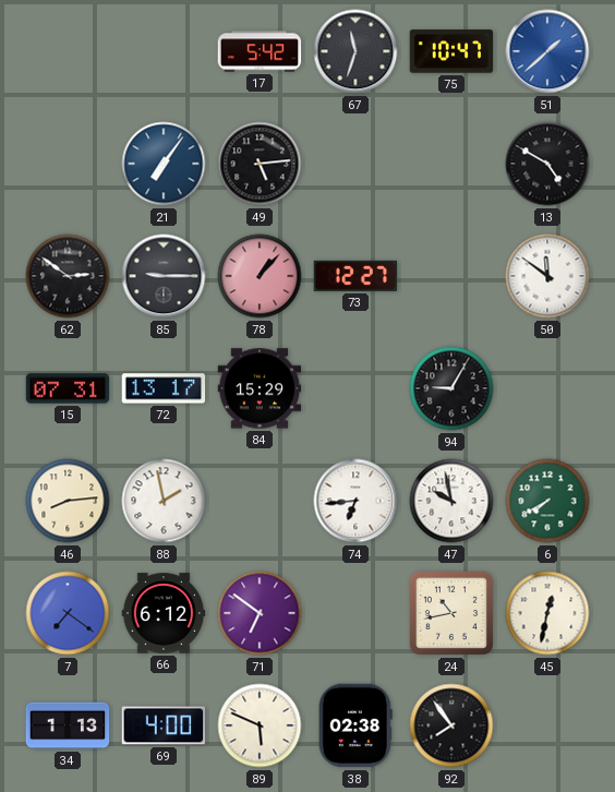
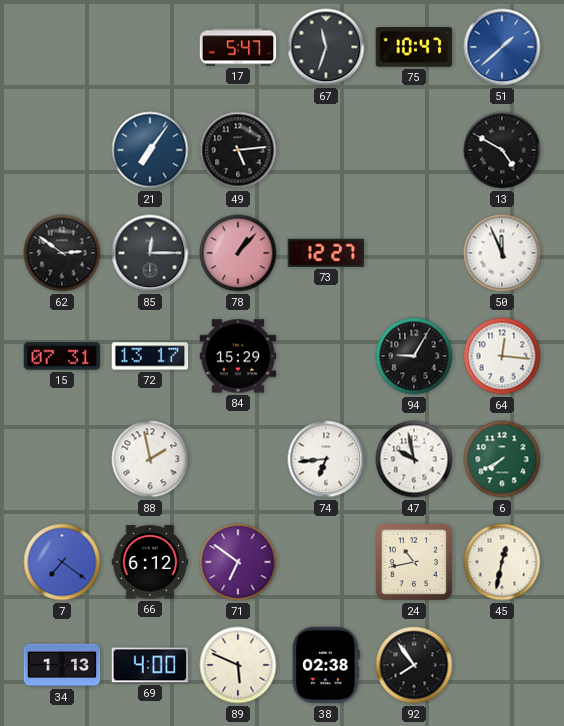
17: 5:42 -> 5:47
85: 9:15 -> 12:15
50: 11:51 -> 11:56
64: none -> 12:16
46: 8:14 -> none
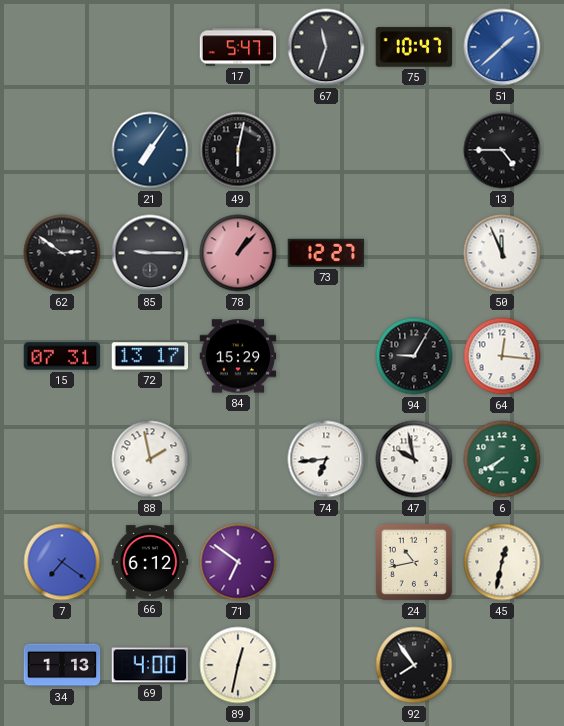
49: 5:14 -> 6:02
13: 4:50 -> 4:45
85: 12:15 -> 9:15
89: 5:49 -> 12:32
38: 02:38 -> none
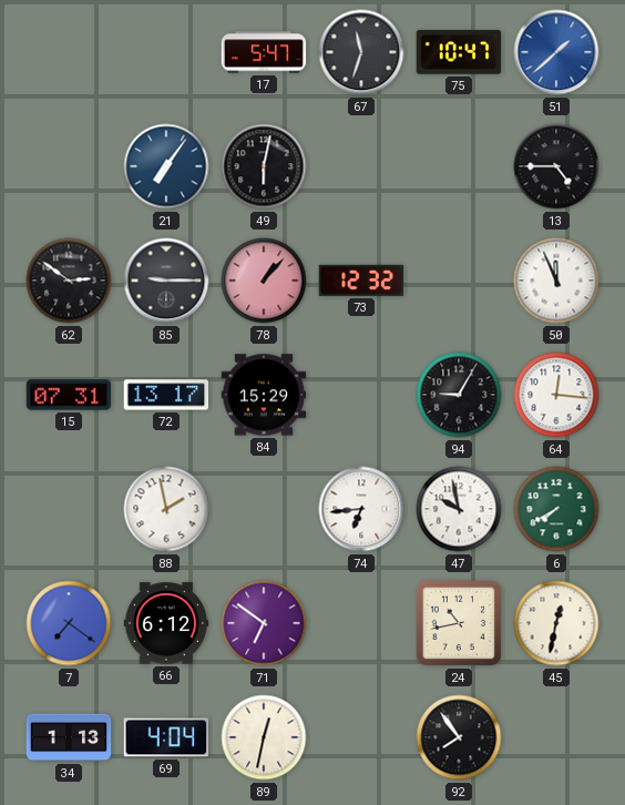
73: 12:27 -> 12:32
69: 4:00 -> 4:04
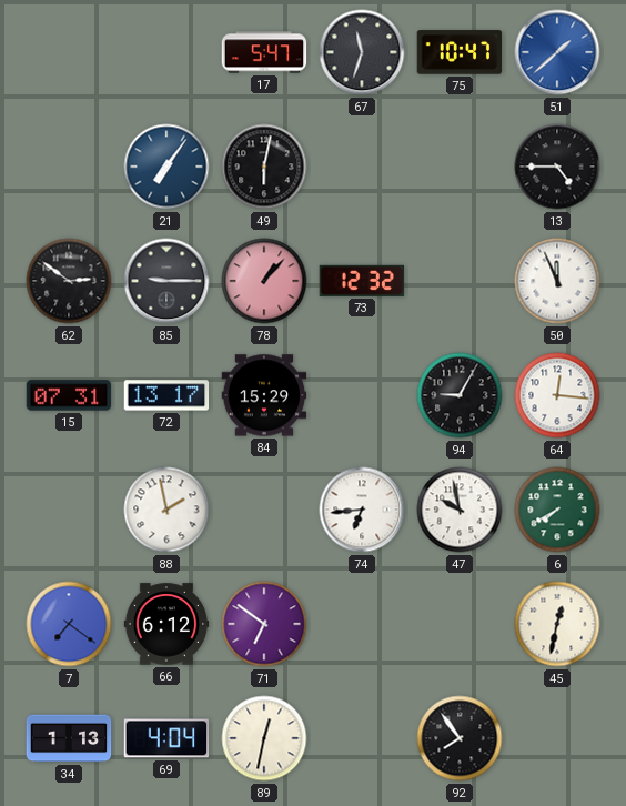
24: 10:43 -> none
